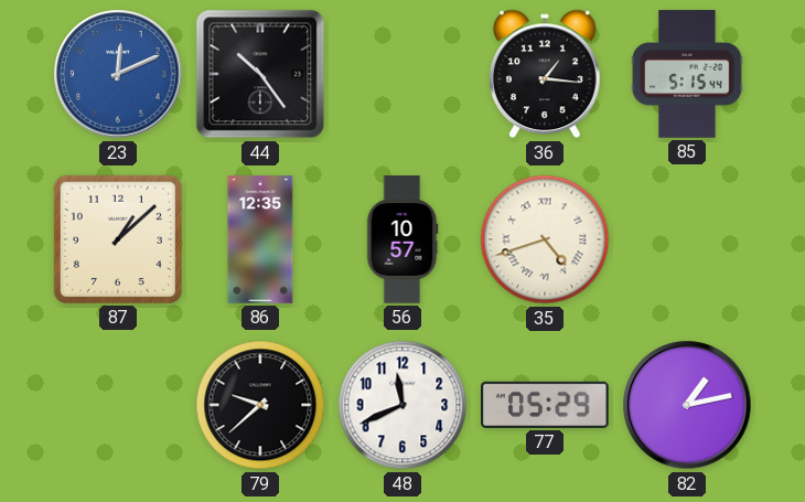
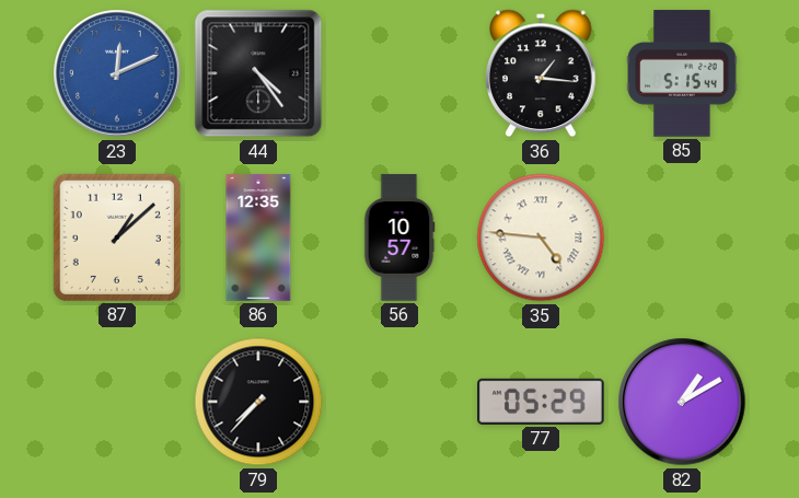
44: 10:24 -> 4:24
35: 4:42 -> 4:46
79: 9:38 -> 7:37
48: 11:41 -> none
82: 1:13 -> 1:10
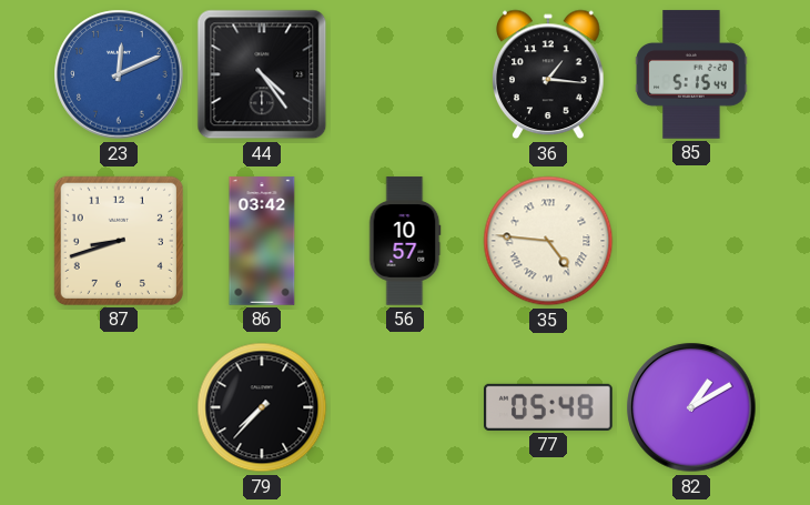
87: 1:08 -> 8:42
86: 12:35 -> 03:42
77: 05:29 -> 05:48
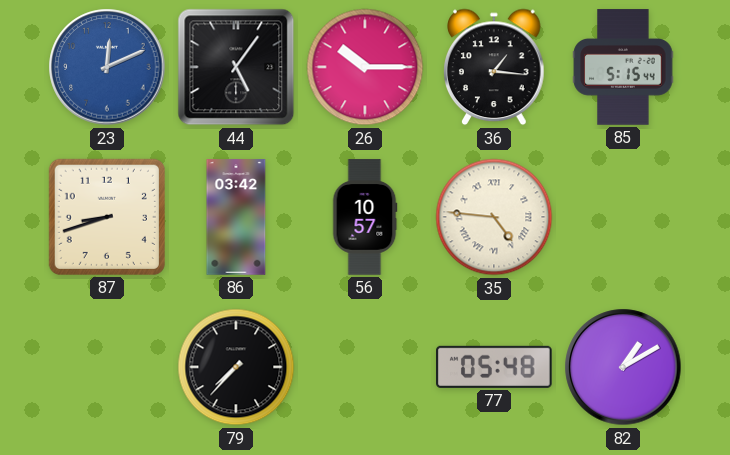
44: 4:24 -> 5:06
26: none -> 10:15
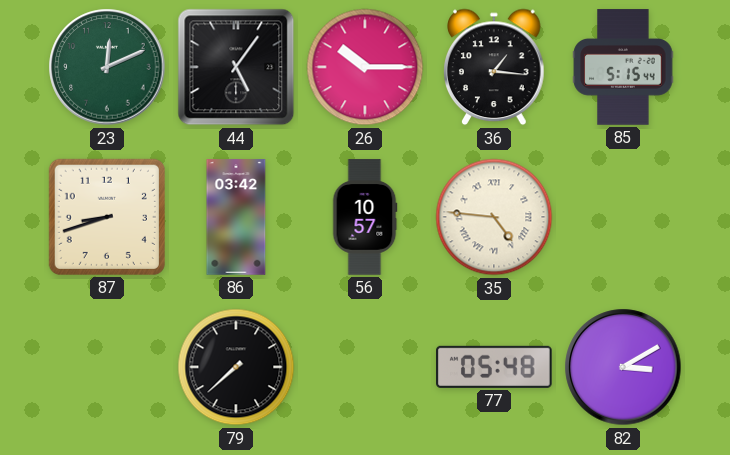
23 dial: blue -> green
79: 7:37 -> 7:38
82: 1:10 -> 3:10
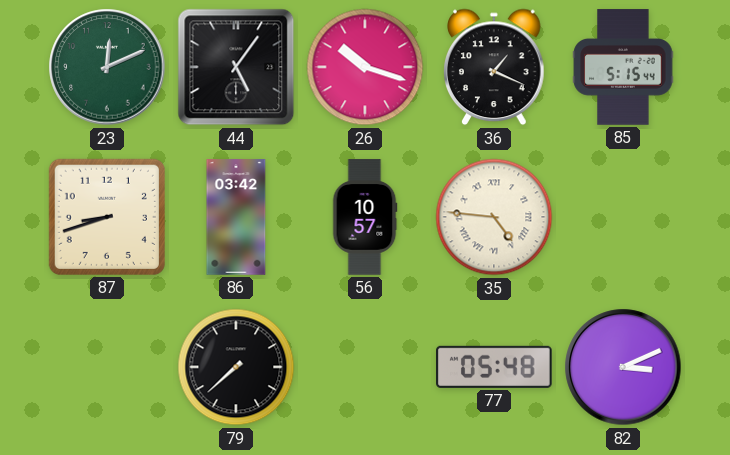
26: 10:15 -> 10:18
36: 1:16 -> 1:19
82: 3:10 -> 3:11
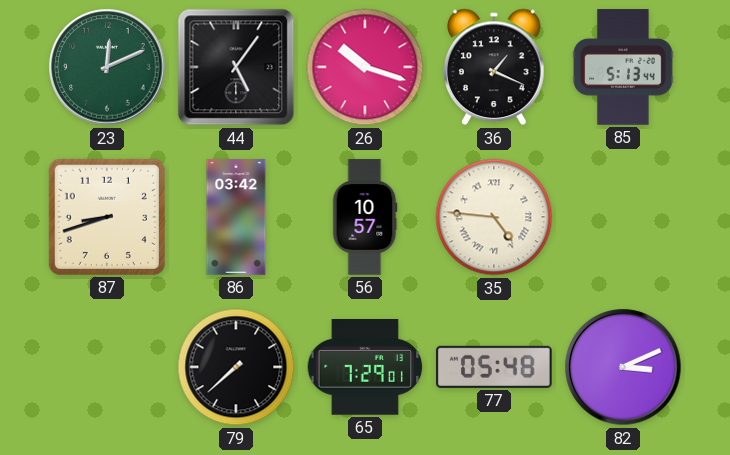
85: 5:15 -> 5:13
65: none -> 7:29
